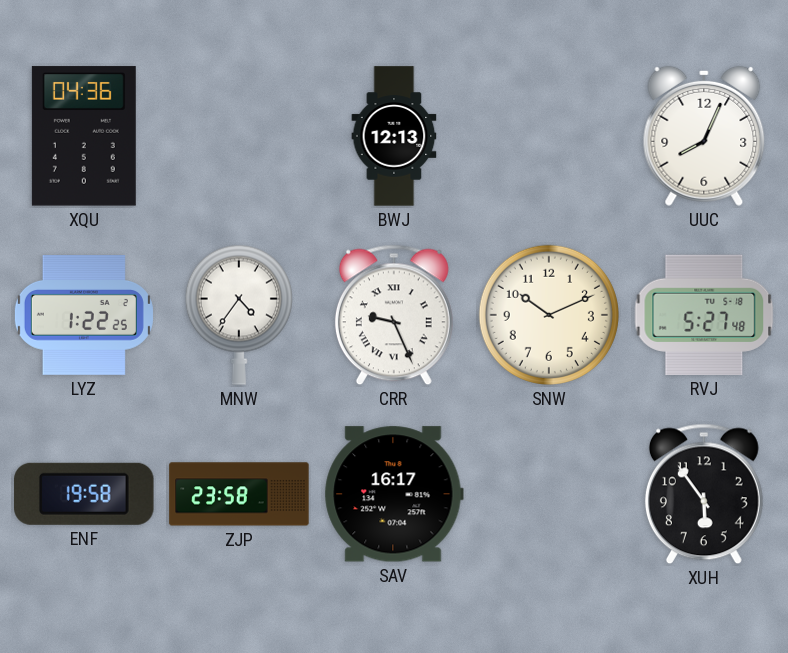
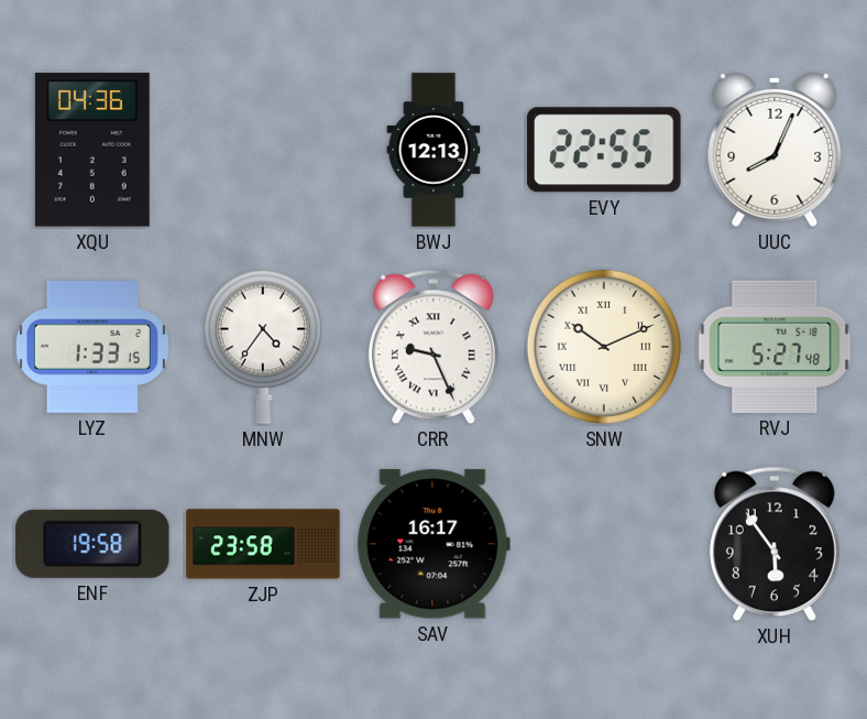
EVY: none -> 22:55
LYZ: 1:22 -> 1:33
SNW numerals: Arabic -> Roman
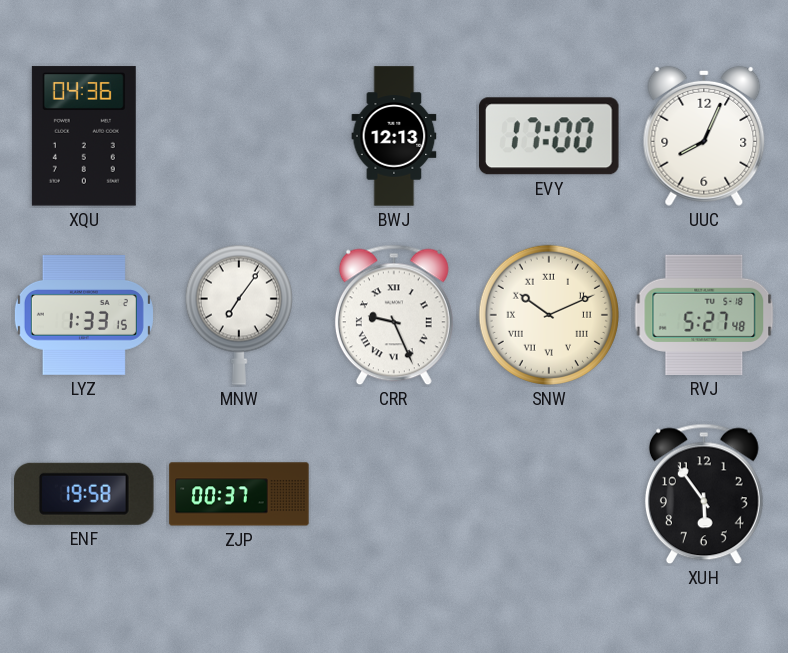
EVY: 22:55 -> 17:00
MNW: 4:36 -> 7:06
ZJP: 23:58 -> 00:37
SAV: 16:17 -> none
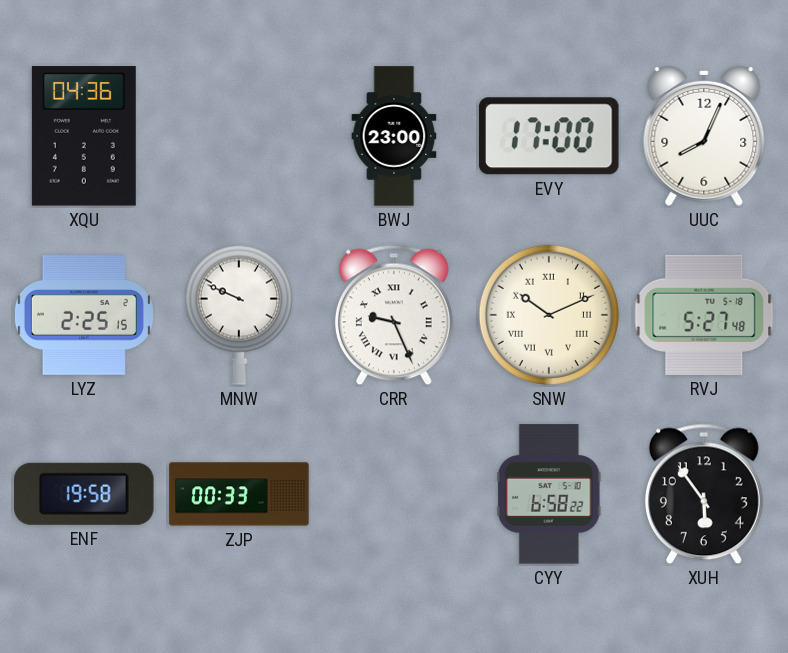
BWJ: 12:13 -> 23:00
LYZ: 1:33 -> 2:25
MNW: 7:06 -> 9:49
ZJP: 00:37 -> 00:33
CYY: none -> 6:58
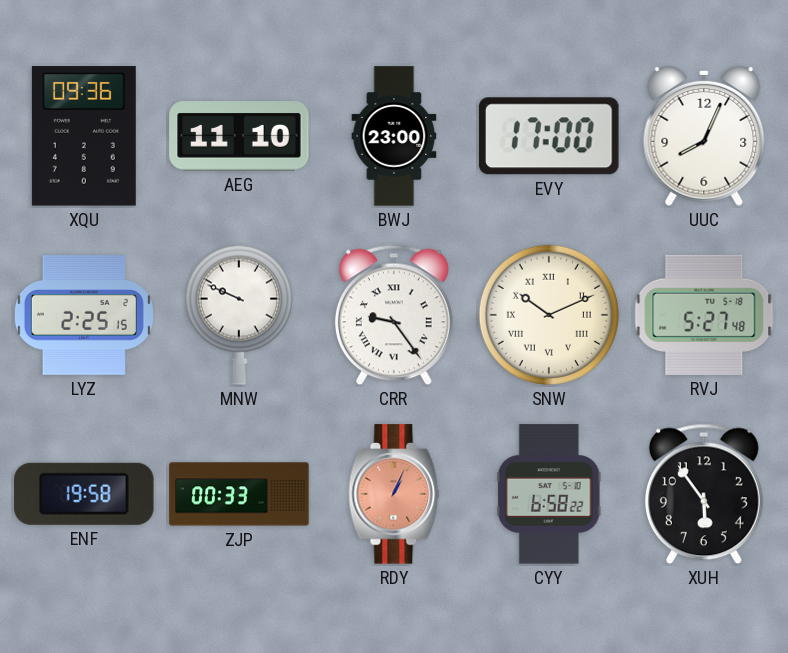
XQU: 04:36 -> 09:36
AEG: none -> 11:10
CRR: 9:26 -> 9:24
RDY: none -> 1:04
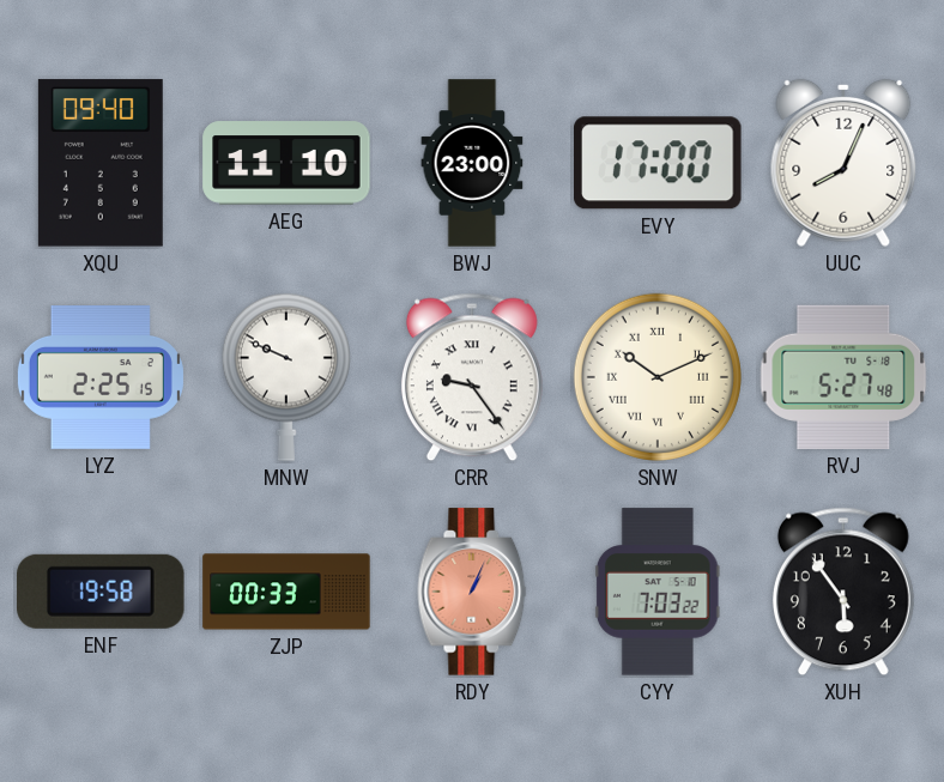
XQU: 09:36 -> 09:40
CYY: 6:58 -> 7:03
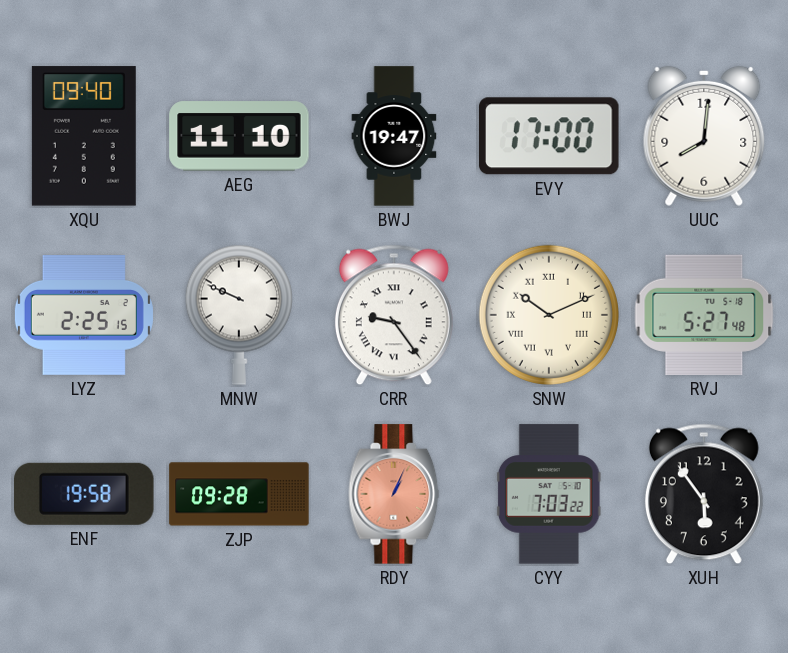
BWJ: 23:00 -> 19:47
UUC: 8:04 -> 8:01
ZJP: 00:33 -> 09:28
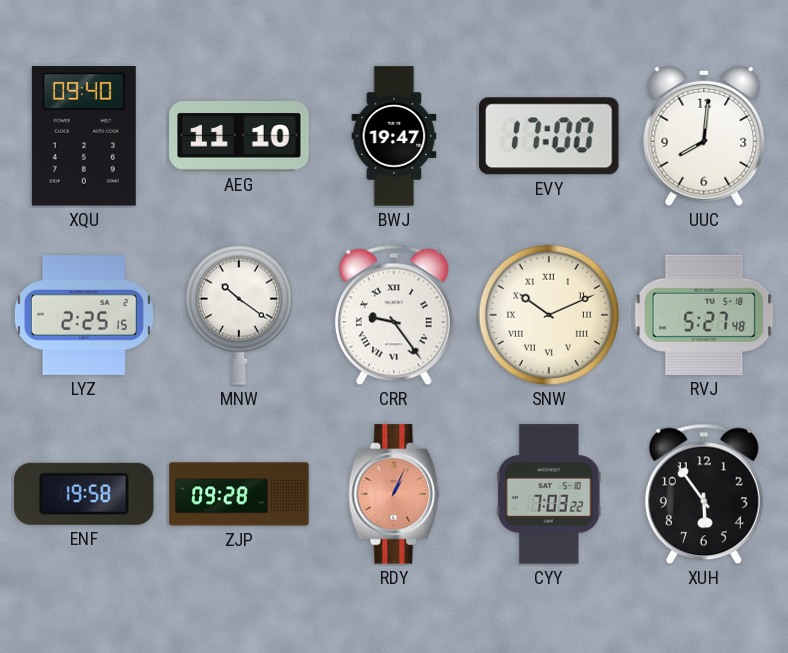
MNW: 9:49 -> 10:21
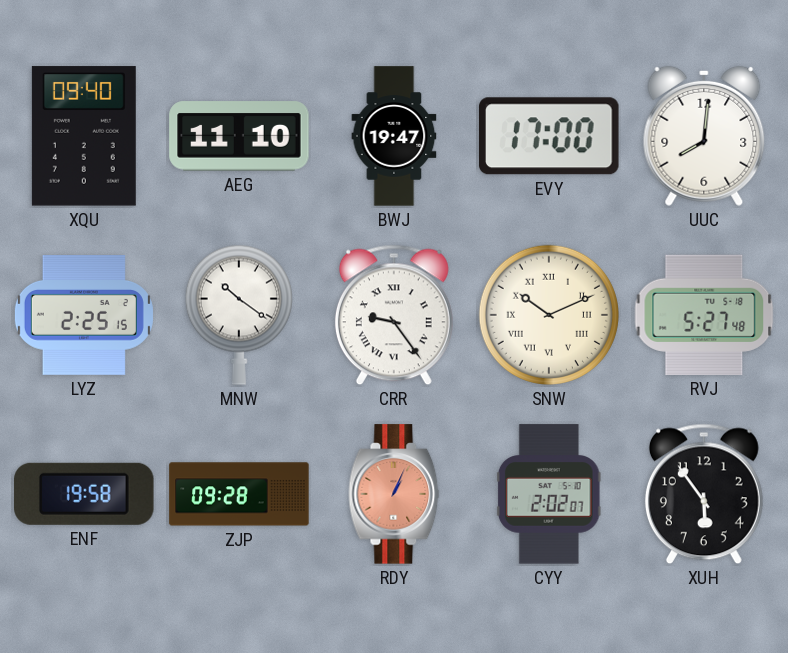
CYY: 7:03 -> 2:02
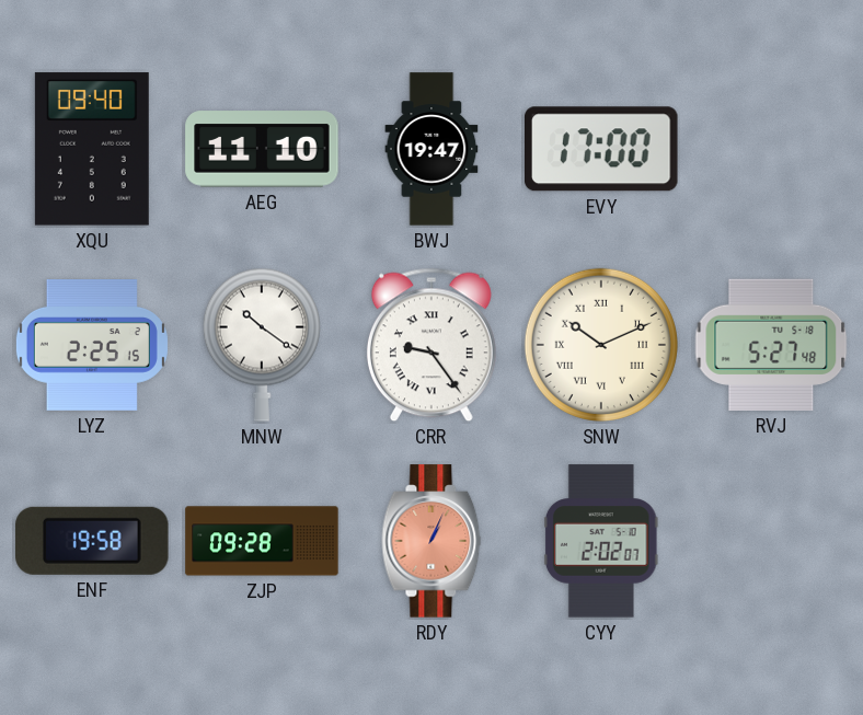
UUC: 8:01 -> none
XUH: 5:54 -> none
